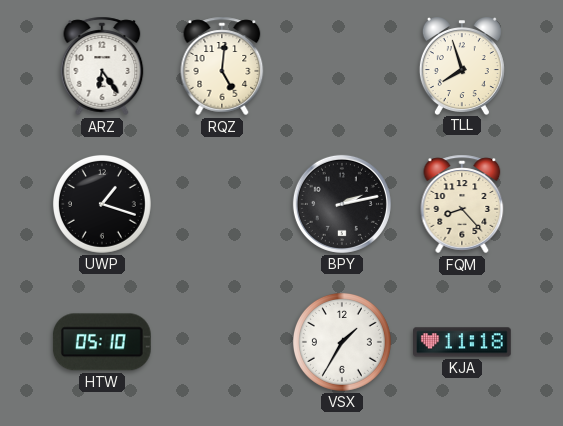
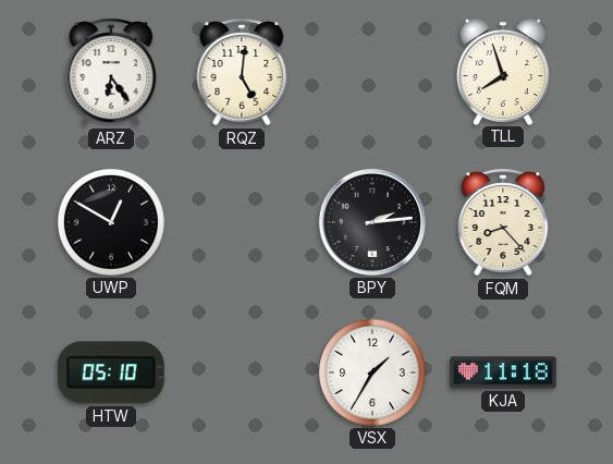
UWP: 1:18 -> 12:50
BPY: 2:13 -> 2:14
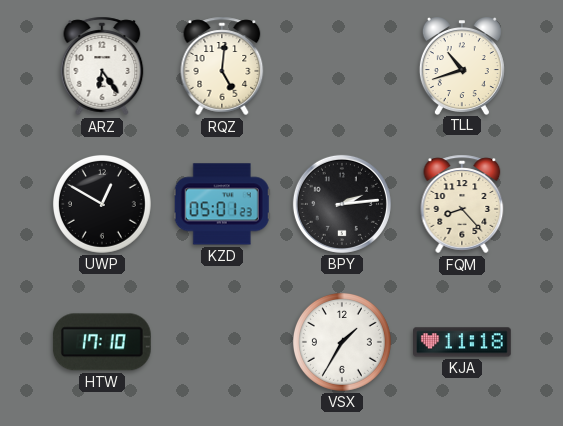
TLL: 7:57 -> 10:42
KZD: none -> 05:01
HTW: 05:10 -> 17:10
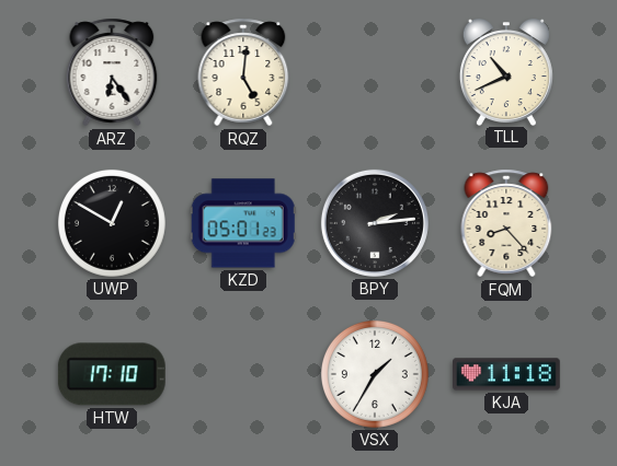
TLL: 10:42 -> 10:41
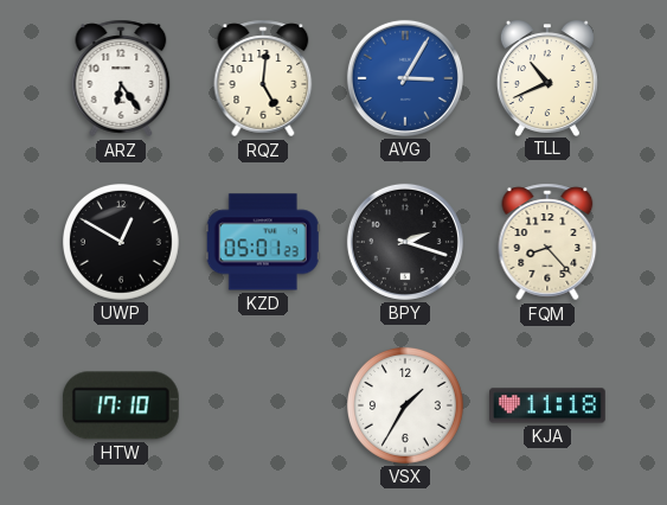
AVG: none -> 3:05
BPY: 2:14 -> 2:18
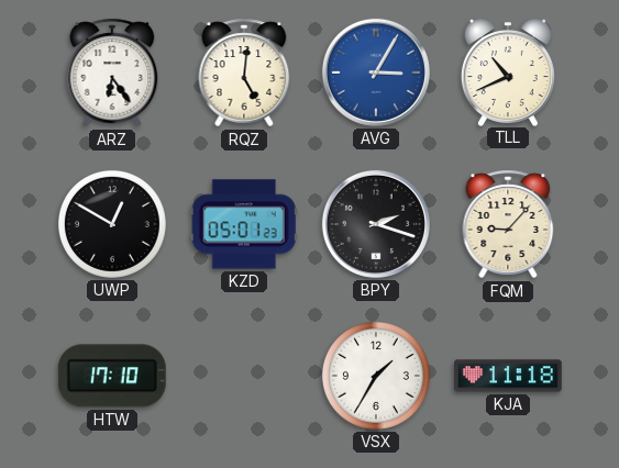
FQM: 8:23 -> 9:07
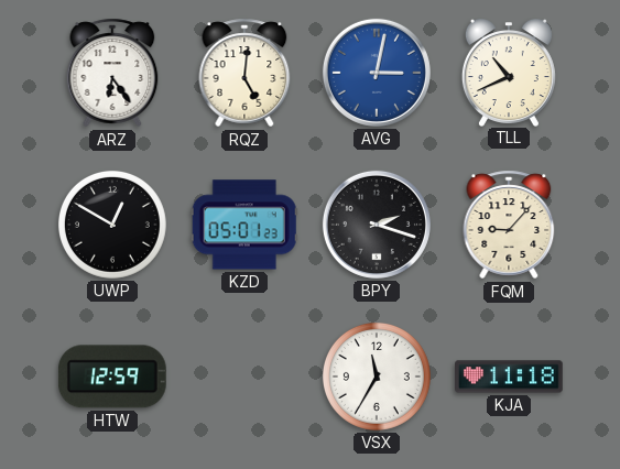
AVG: 3:05 -> 3:02
HTW: 17:10 -> 12:59
VSX: 1:35 -> 11:35
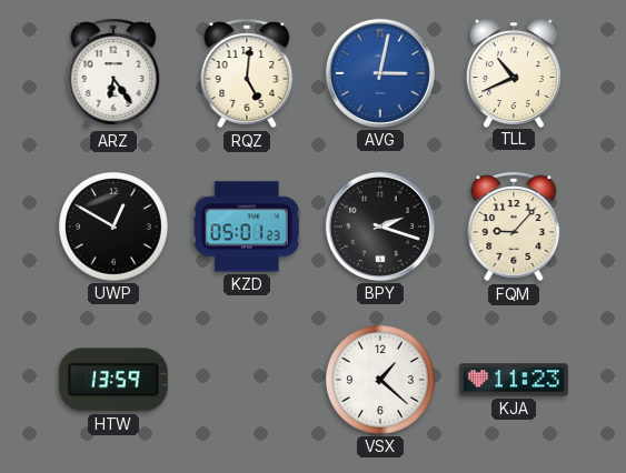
HTW: 12:59 -> 13:59
VSX: 11:35 -> 1:22
KJA: 11:18 -> 11:23
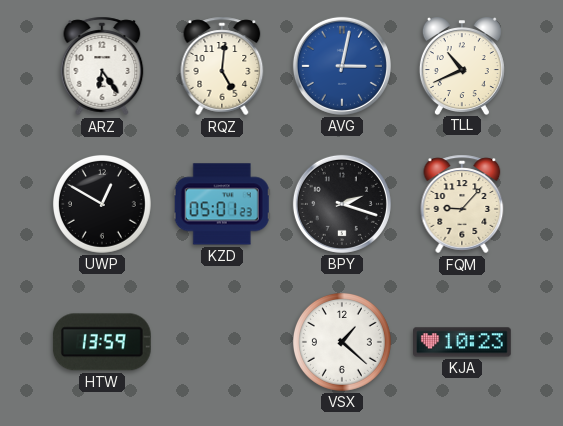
KJA: 11:23 -> 10:23
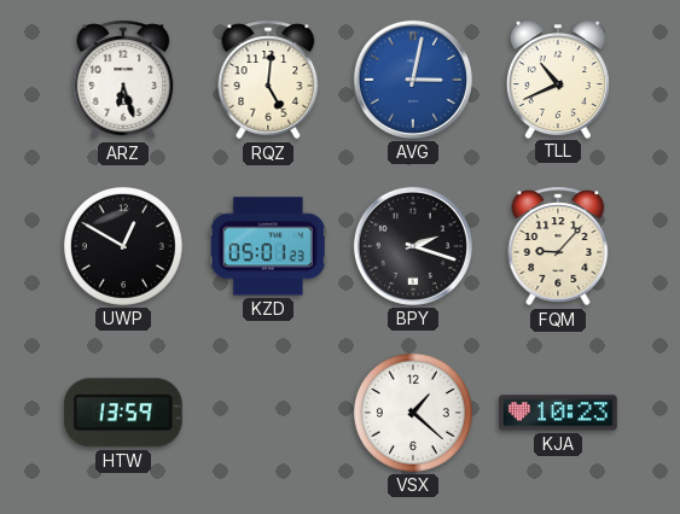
ARZ: 6:24 -> 6:27
